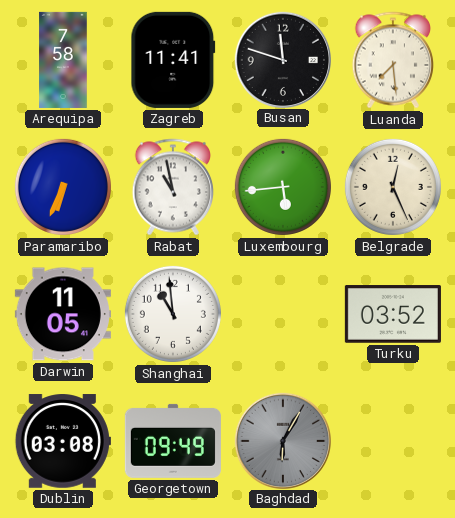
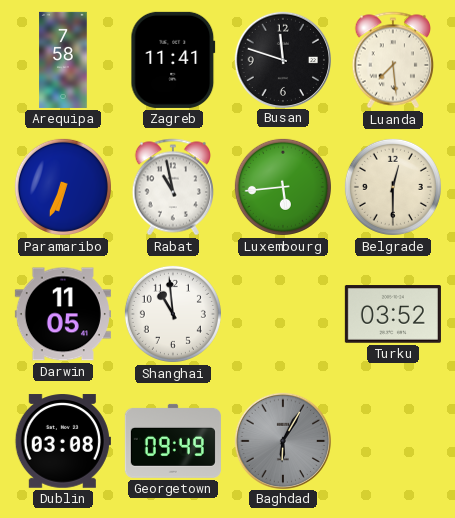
Belgrade: 12:26 -> 12:30
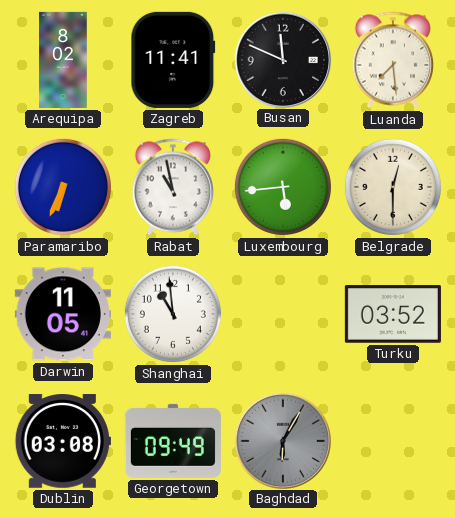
Arequipa: 7:58 -> 8:02
Busan: 11:48 -> 11:49
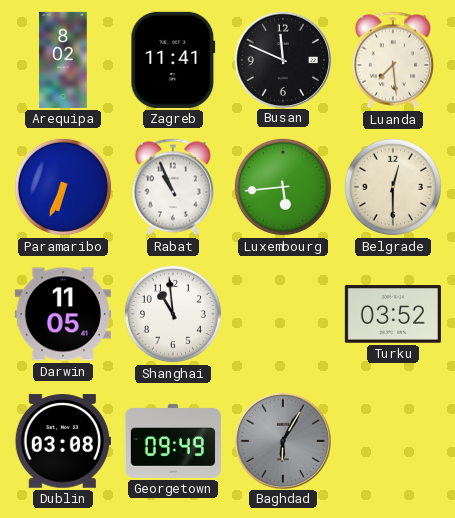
Rabat: 10:58 -> 10:56
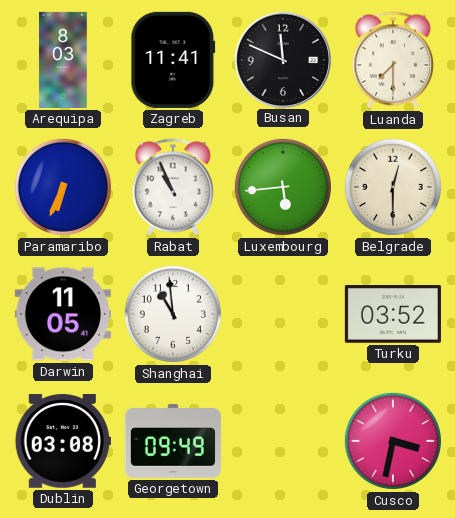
Arequipa: 8:02 -> 8:03
Luanda: 7:29 -> 7:30
Baghdad: 6:05 -> none
Cusco: none -> 3:32
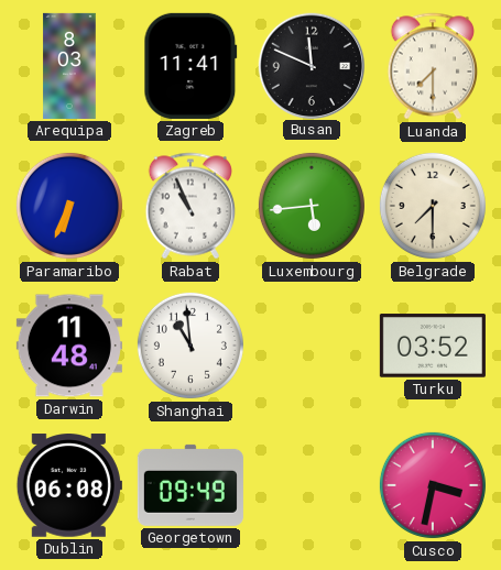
Belgrade: 12:30 -> 7:30
Darwin: 11:05 -> 11:48
Dublin: 03:08 -> 06:08
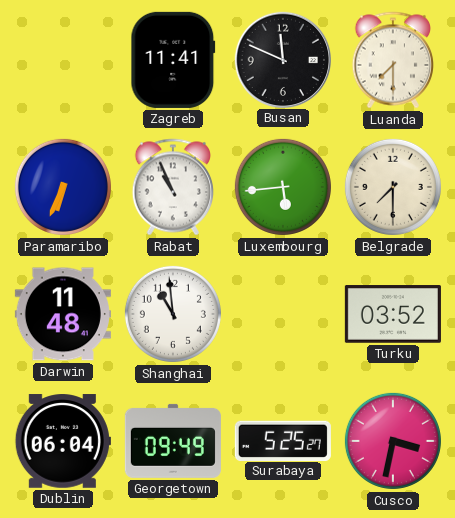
Arequipa: 8:03 -> none
Dublin: 06:08 -> 06:04
Surabaya: none -> 5:25
